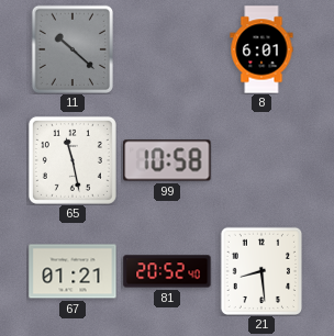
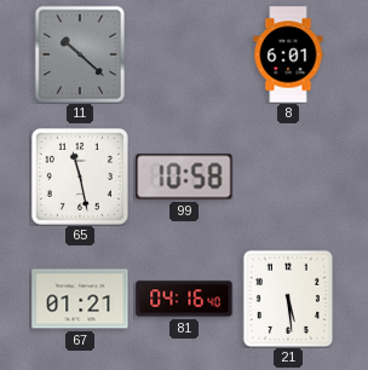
81: 20:52 -> 04:16
21: 8:29 -> 5:29
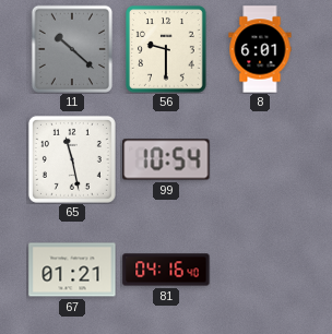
56: none -> 9:30
99: 10:58 -> 10:54
21: 5:29 -> none
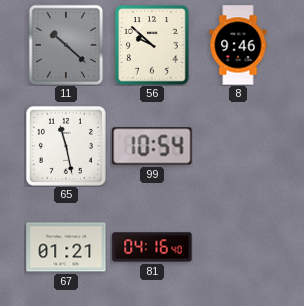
56: 9:30 -> 9:52
8: 6:01 -> 9:46
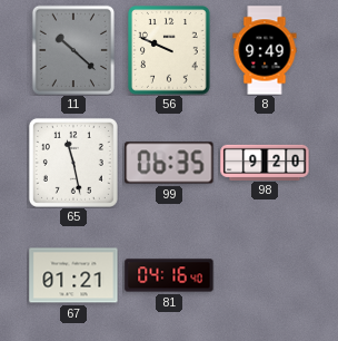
56: 9:52 -> 9:49
8: 9:46 -> 9:49
99: 10:54 -> 06:35
98: none -> 9:20
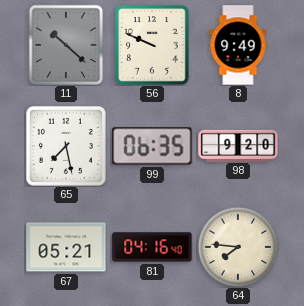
65: 11:28 -> 7:28
67: 01:21 -> 05:21
64: none -> 7:46
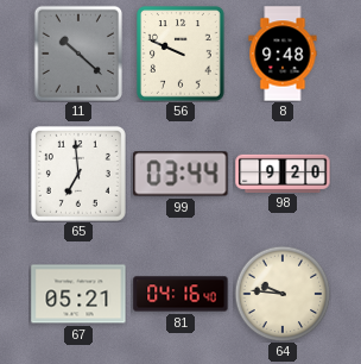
8: 9:49 -> 9:48
65: 7:28 -> 6:59
99: 06:35 -> 03:44
64: 7:46 -> 9:46
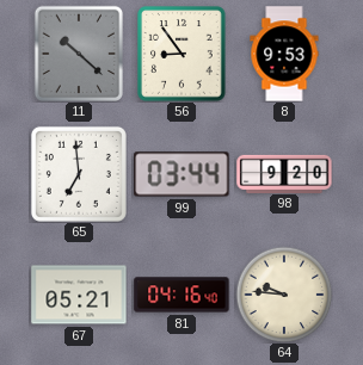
56: 9:49 -> 8:54
8: 9:48 -> 9:53
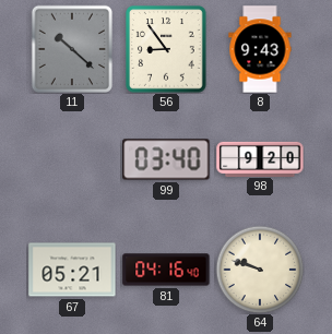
8: 9:53 -> 9:43
65: 6:59 -> none
99: 03:44 -> 03:40
64: 9:46 -> 9:48
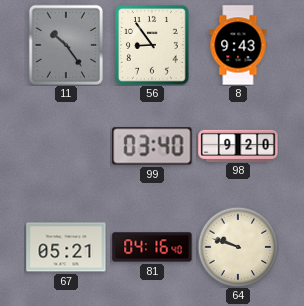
11: 10:22 -> 10:24
